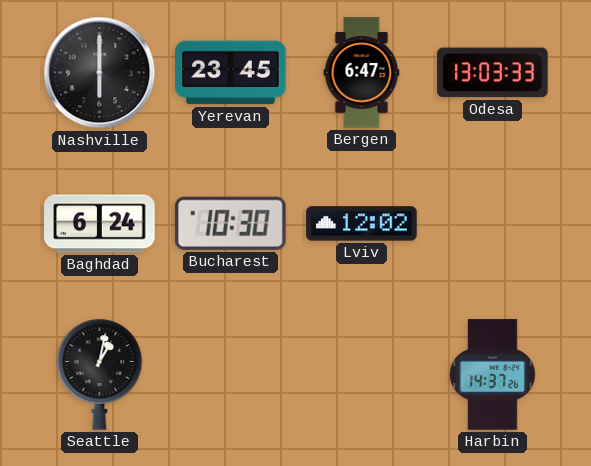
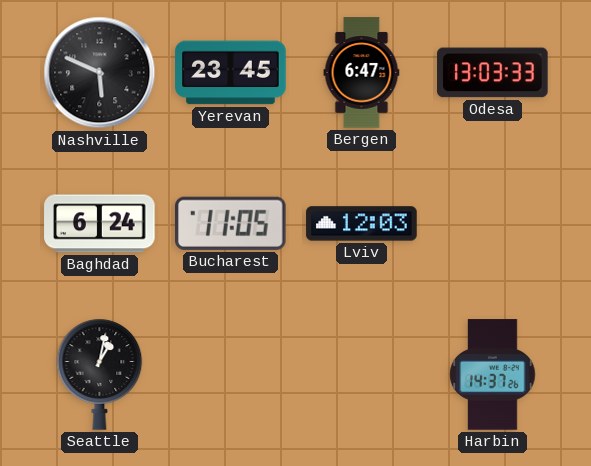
Nashville: 6:00 -> 5:49
Bucharest: 10:30 -> 11:05
Lviv: 12:02 -> 12:03
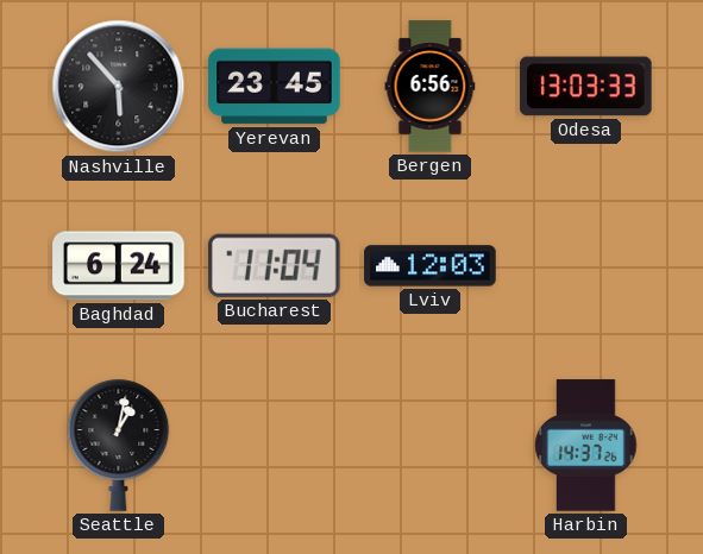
Nashville: 5:49 -> 5:53
Bergen: 6:47 -> 6:56
Bucharest: 11:05 -> 11:04
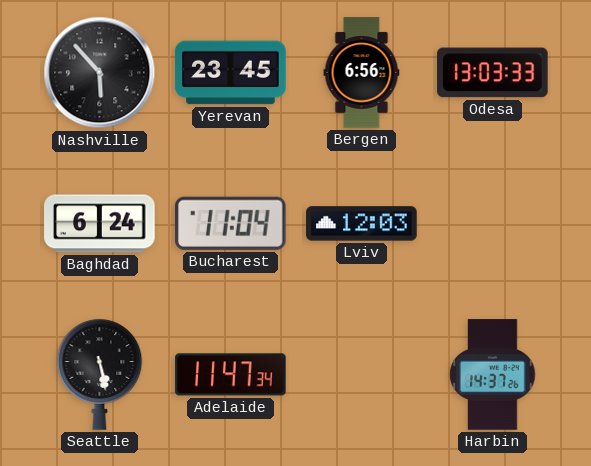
Seattle: 1:02 -> 5:28
Adelaide: none -> 11:47
